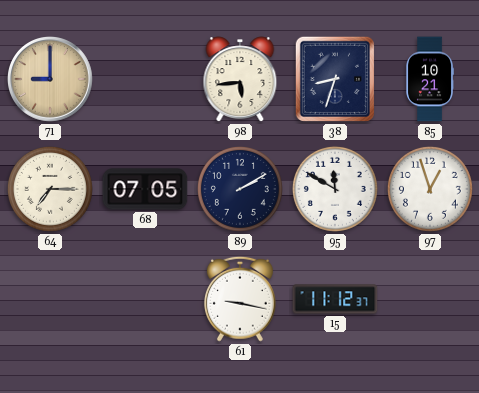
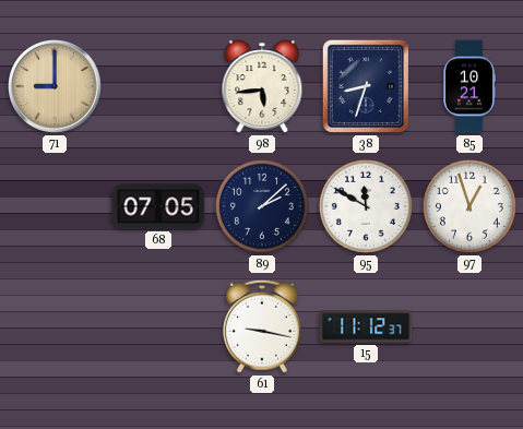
64: 7:15 -> none
89: 2:10 -> 2:08
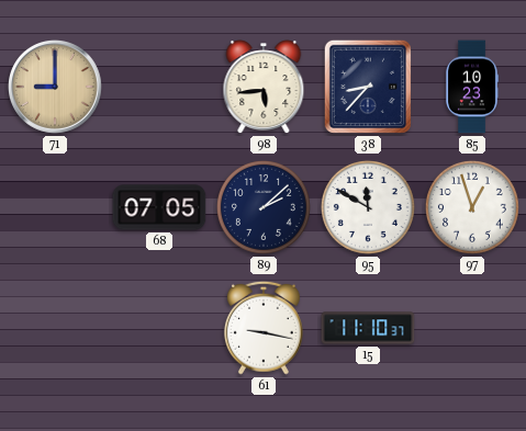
38: 8:33 -> 8:37
85: 10:21 -> 10:23
15: 11:12 -> 11:10
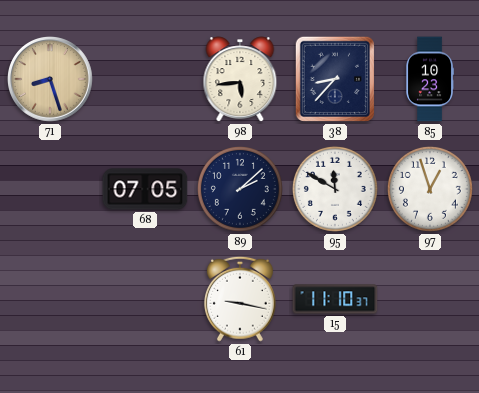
71: 9:00 -> 8:27
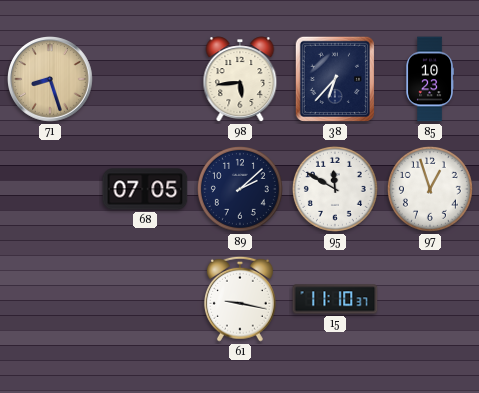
38: 8:37 -> 6:37
